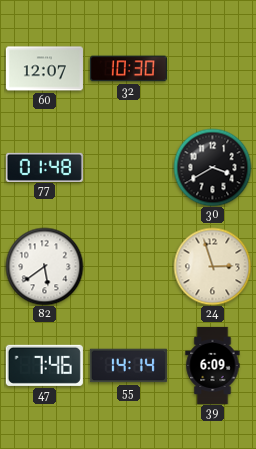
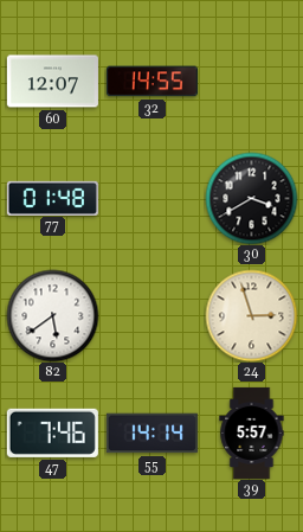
32: 10:30 -> 14:55
39: 6:09 -> 5:57
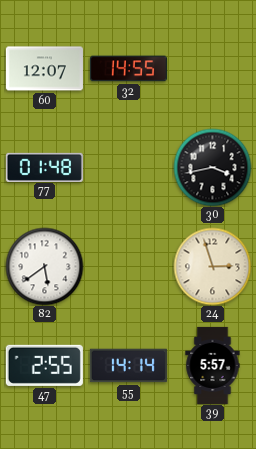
30: 3:40 -> 3:43
47: 7:46 -> 2:55
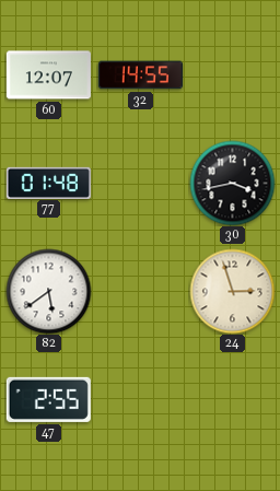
55: 14:14 -> none
39: 5:57 -> none
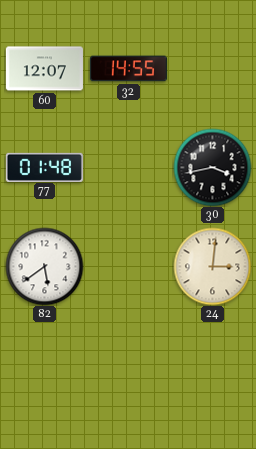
24: 2:57 -> 3:01
47: 2:55 -> none
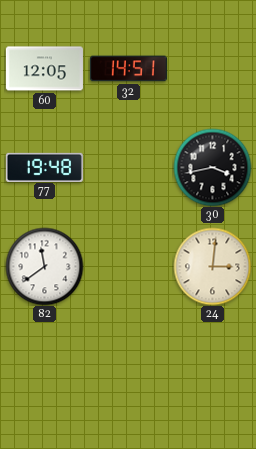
60: 12:07 -> 12:05
32: 14:55 -> 14:51
77: 01:48 -> 19:48
82: 5:39 -> 11:39
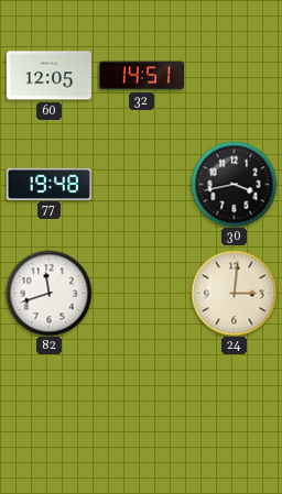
82: 11:39 -> 11:42
